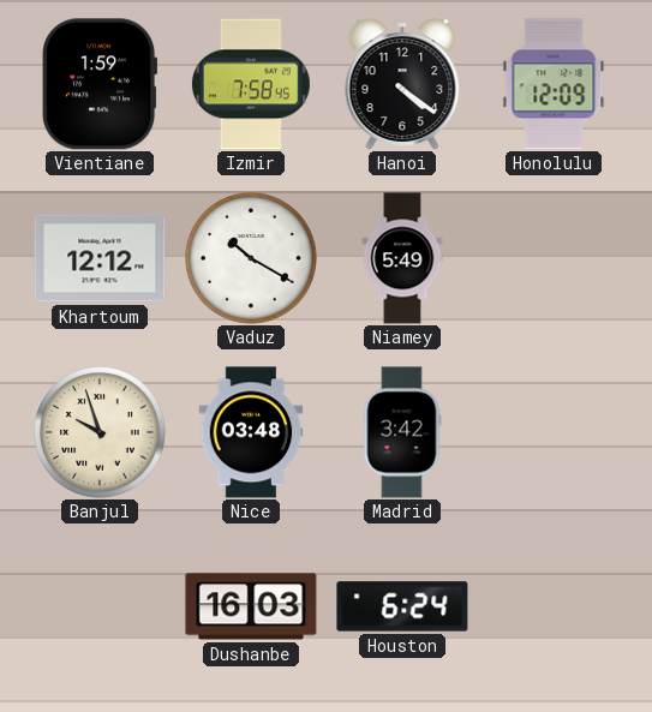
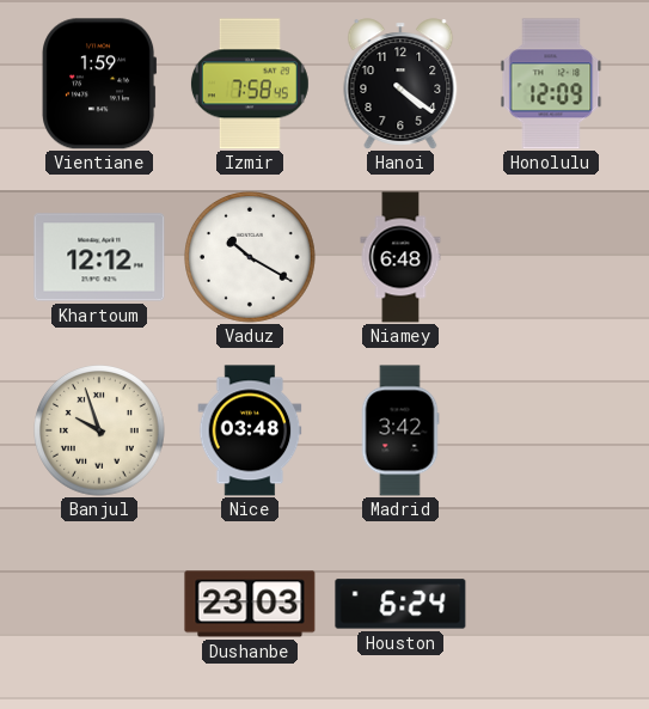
Niamey: 5:49 -> 6:48
Dushanbe: 16:03 -> 23:03
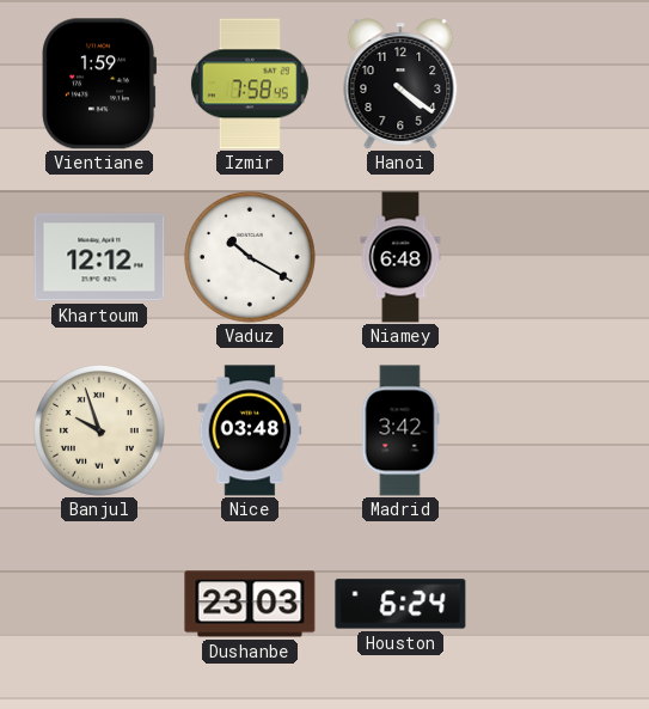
Honolulu: 12:09 -> none
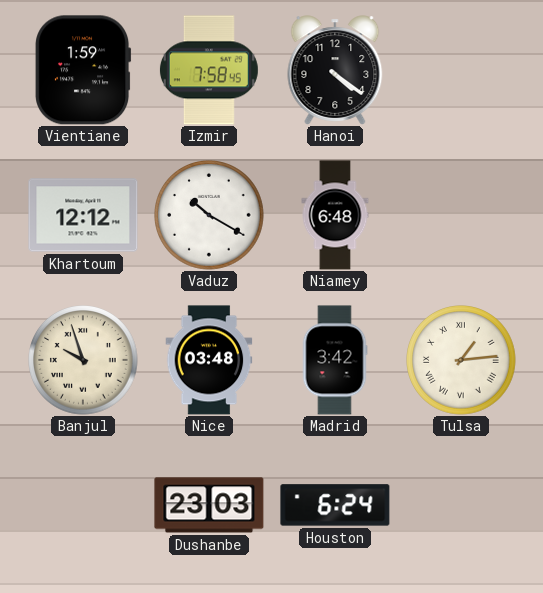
Tulsa: none -> 1:14
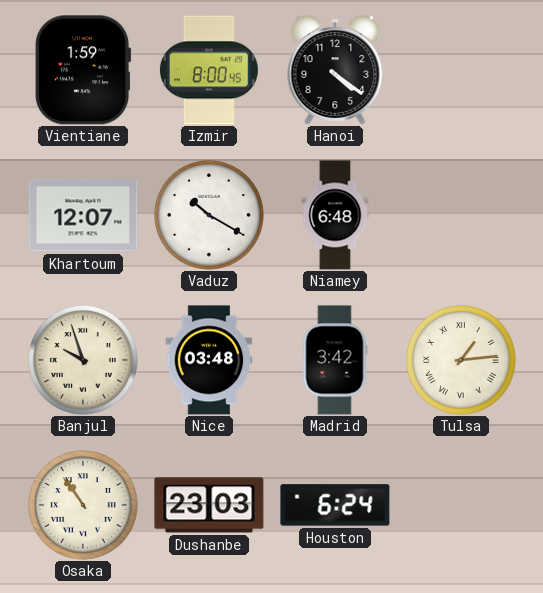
Izmir: 7:58 -> 8:00
Khartoum: 12:12 -> 12:07
Osaka: none -> 10:54
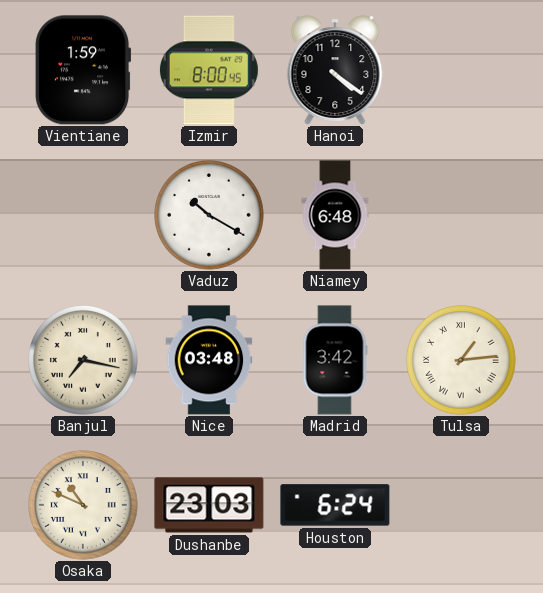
Khartoum: 12:07 -> none
Banjul: 9:57 -> 7:17
Osaka: 10:54 -> 10:49
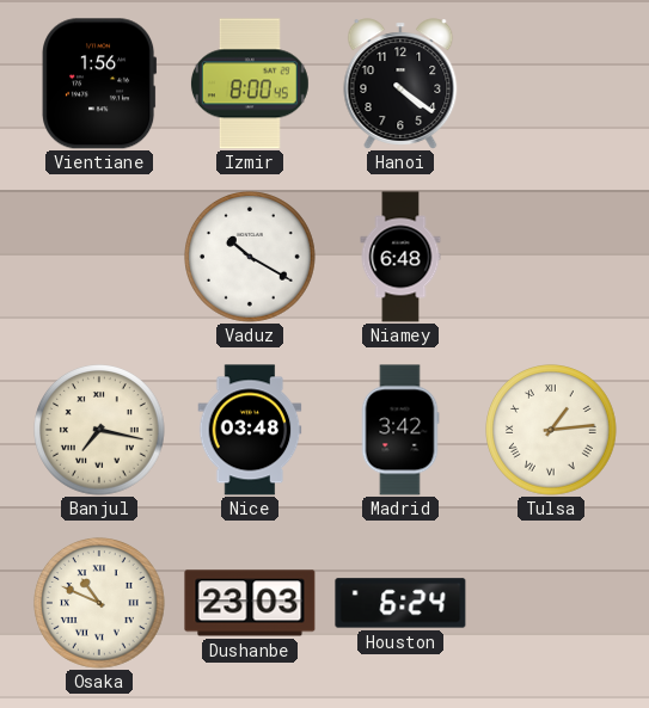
Vientiane: 1:59 -> 1:56
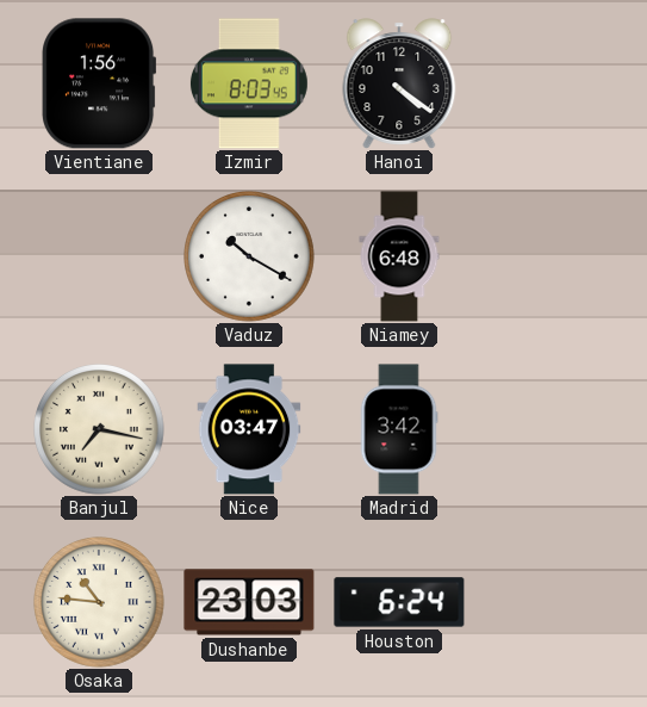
Izmir: 8:00 -> 8:03
Nice: 03:48 -> 03:47
Tulsa: 1:14 -> none
Osaka: 10:49 -> 10:46
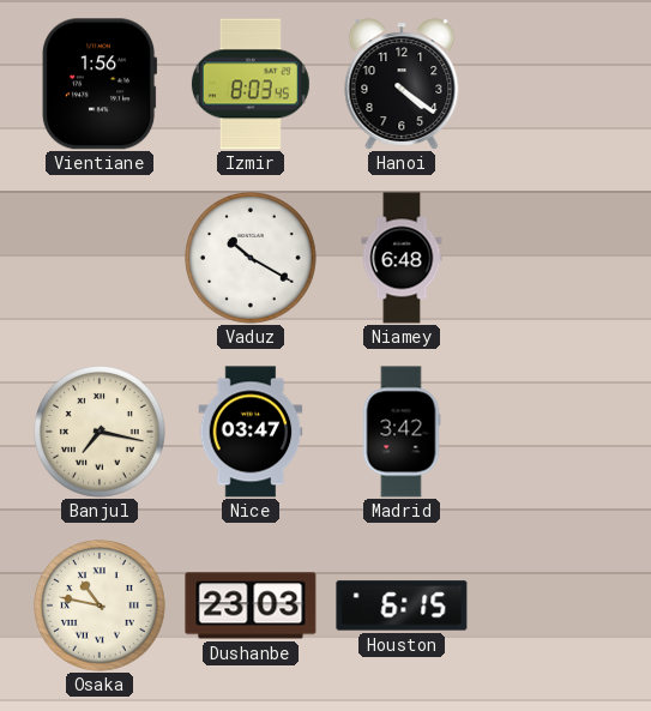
Osaka: 10:46 -> 10:47
Houston: 6:24 -> 6:15
